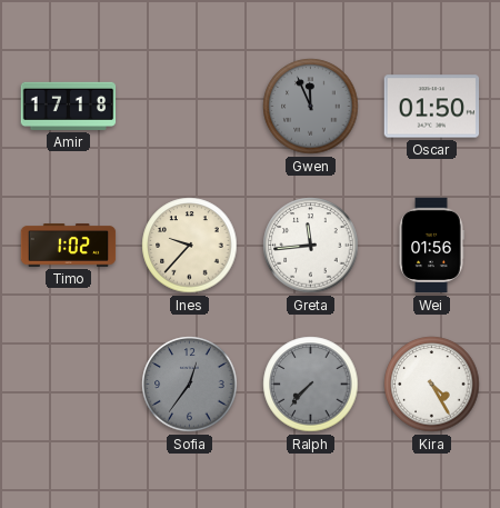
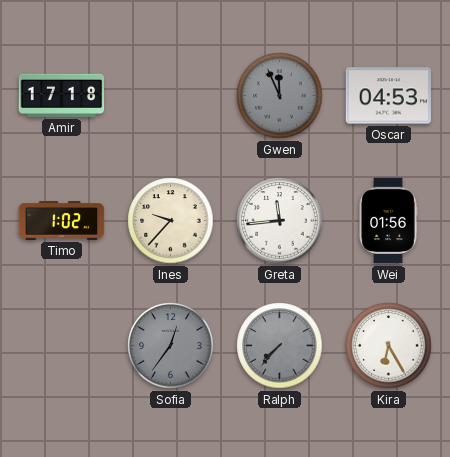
Oscar: 01:50 -> 04:53
Kira: 4:25 -> 6:25
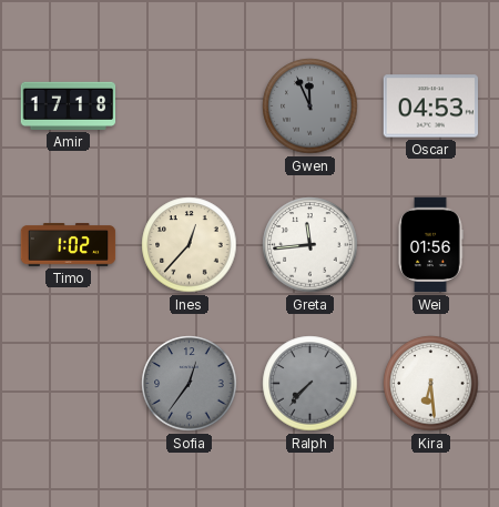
Ines: 9:37 -> 12:37
Kira: 6:25 -> 6:29
